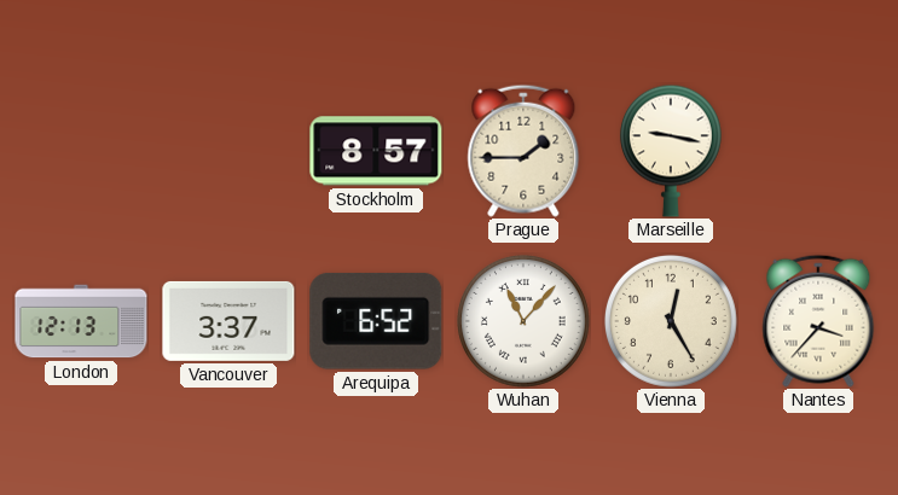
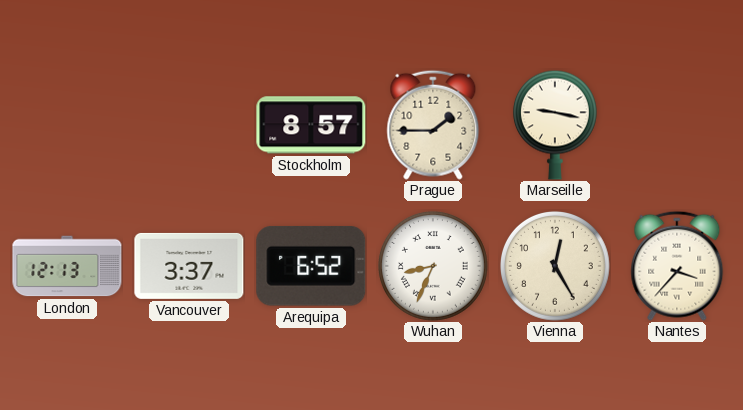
Wuhan: 11:07 -> 8:34
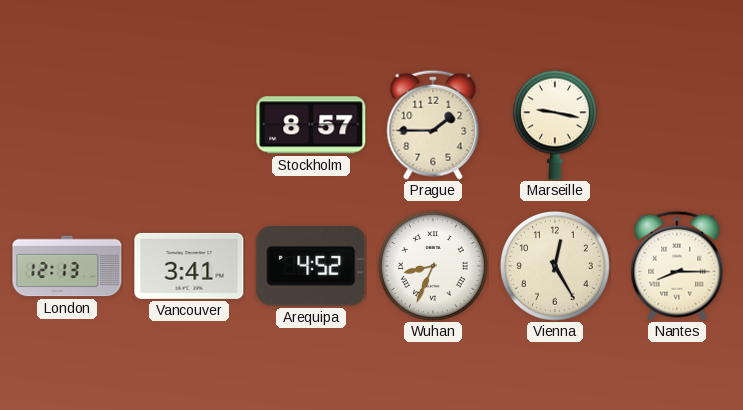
Vancouver: 3:37 -> 3:41
Arequipa: 6:52 -> 4:52
Nantes: 3:37 -> 8:15
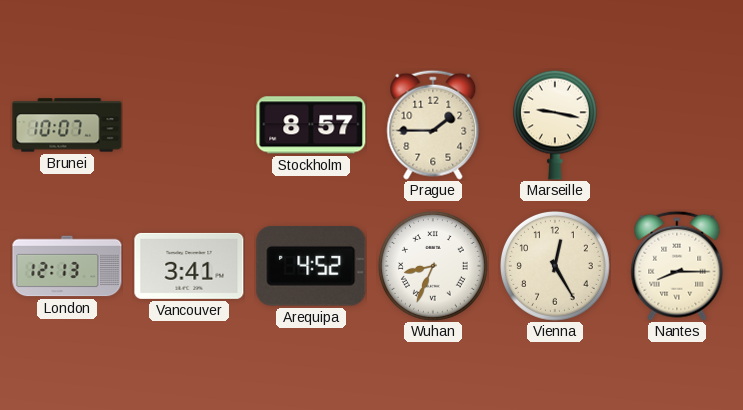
Brunei: none -> 10:07
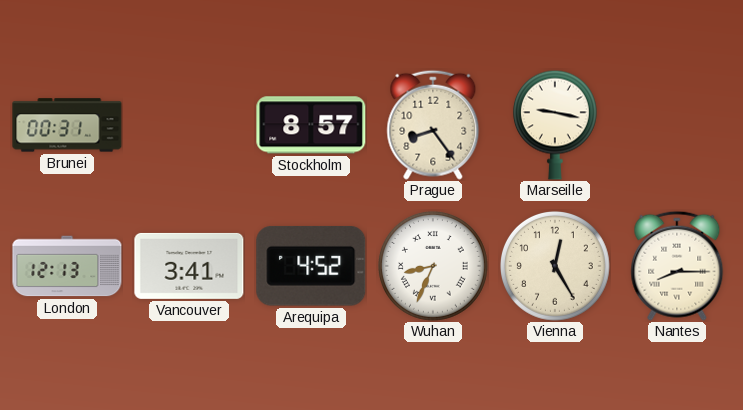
Brunei: 10:07 -> 00:31
Prague: 1:45 -> 8:24
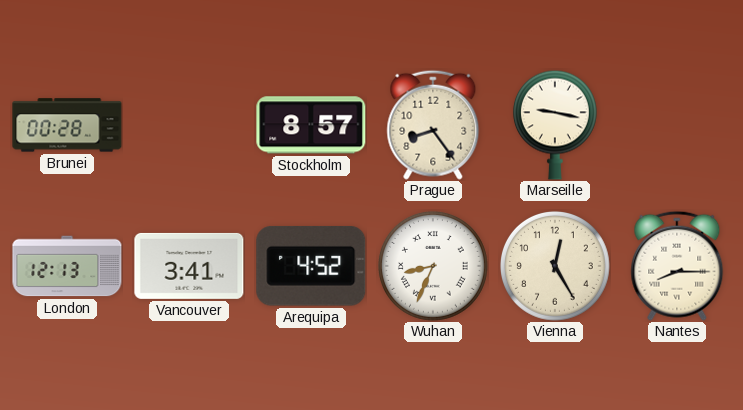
Brunei: 00:31 -> 00:28
